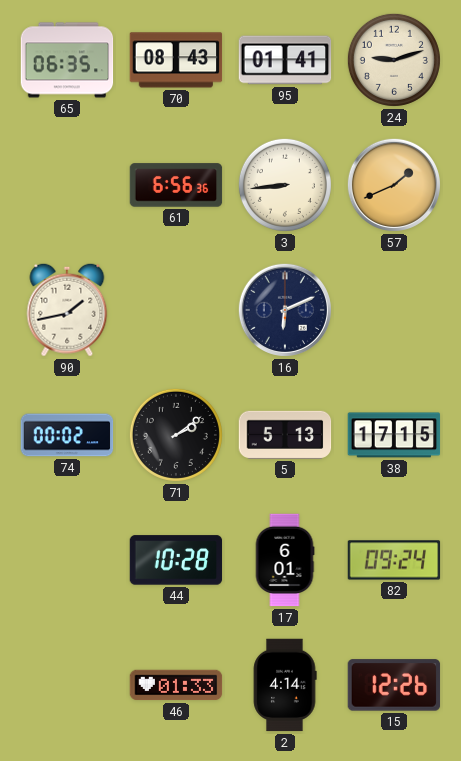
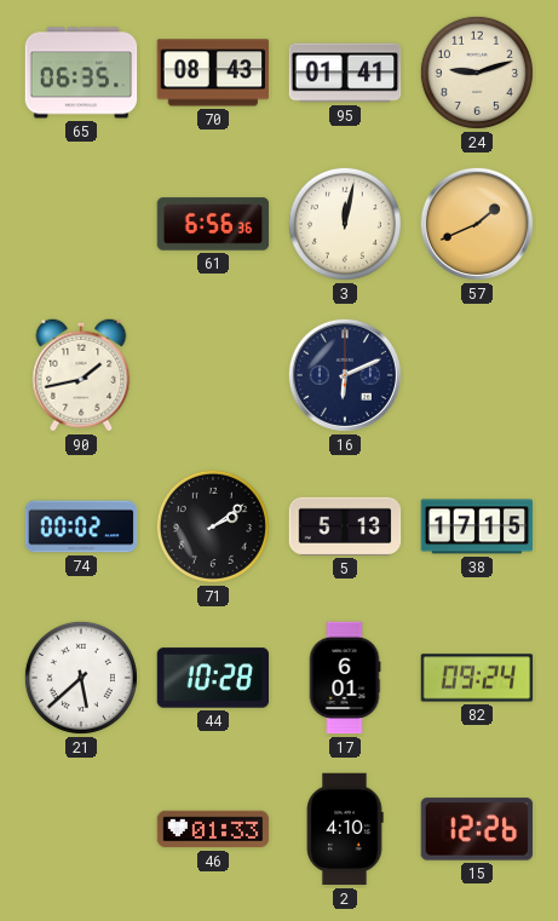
3: 8:44 -> 12:02
21: none -> 5:38
2: 4:14 -> 4:10
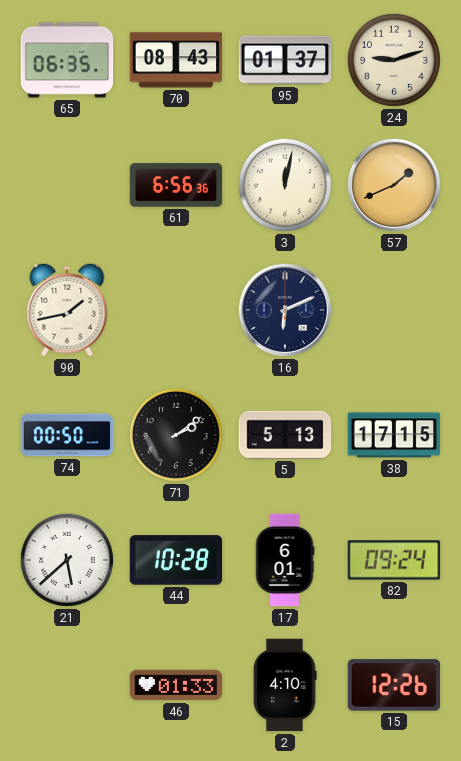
95: 01:41 -> 01:37
74: 00:02 -> 00:50
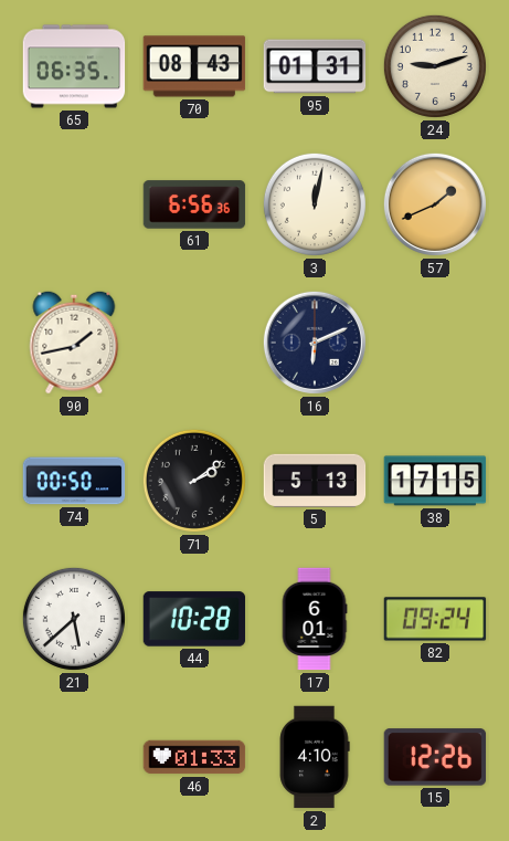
95: 01:37 -> 01:31
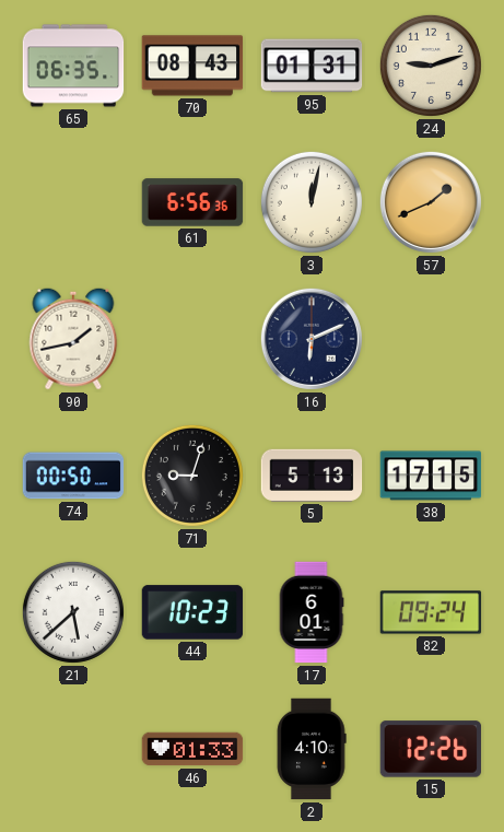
71: 2:09 -> 9:03
44: 10:28 -> 10:23
